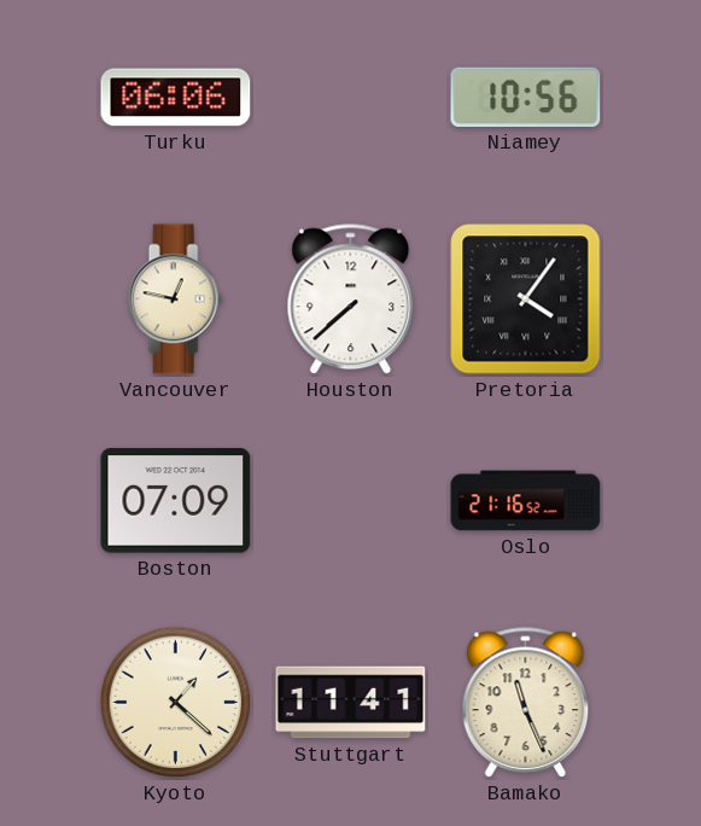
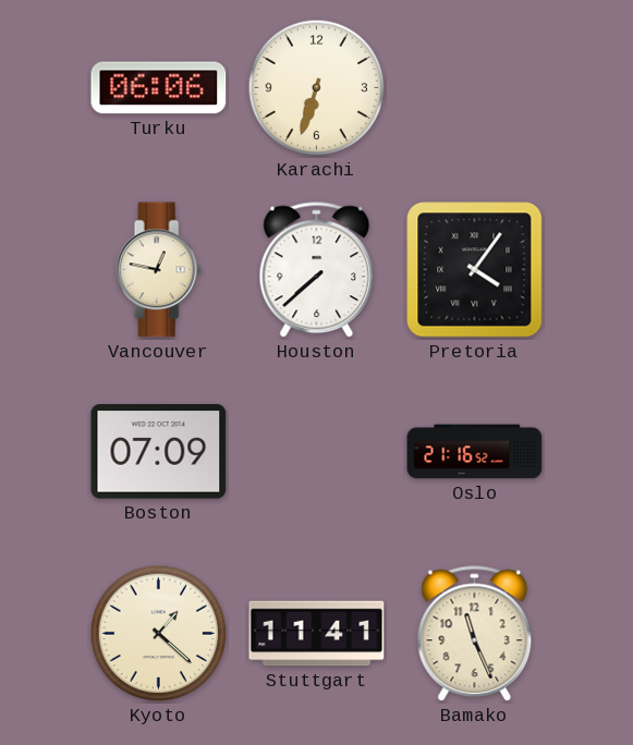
Karachi: none -> 6:33
Niamey: 10:56 -> none
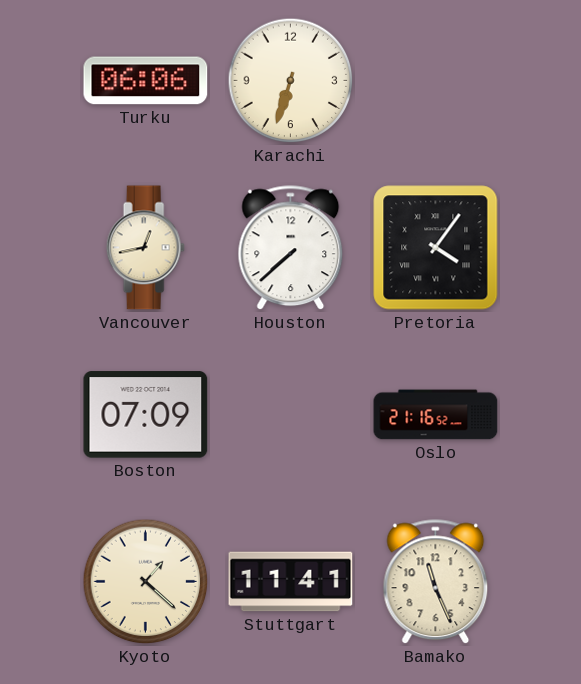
Vancouver: 12:47 -> 12:43
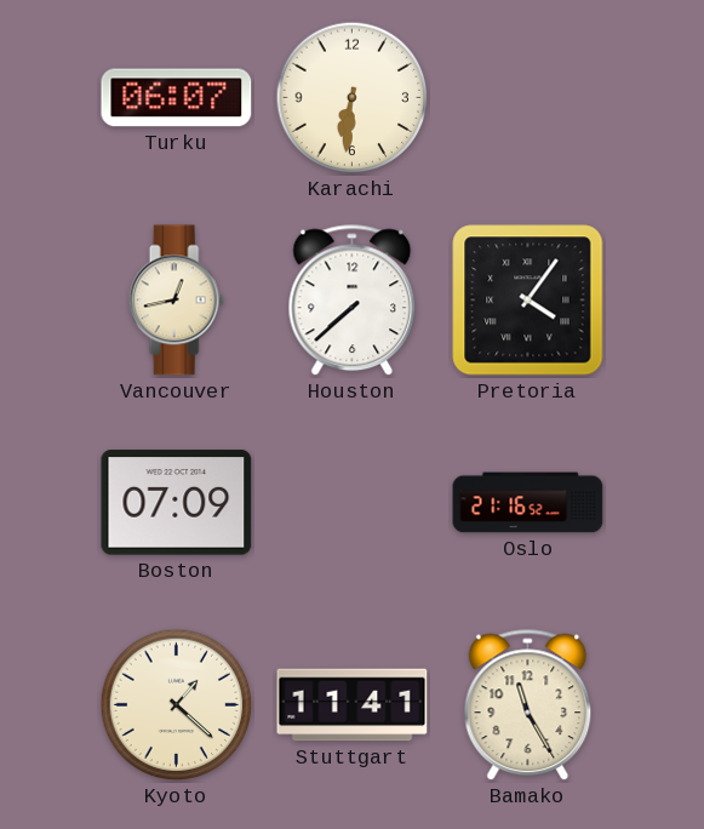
Turku: 06:06 -> 06:07
Karachi: 6:33 -> 6:31
Bamako: 11:26 -> 11:25
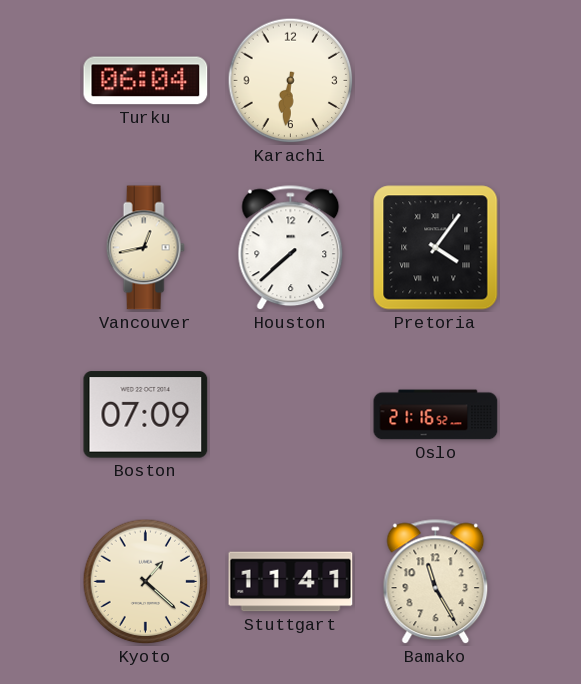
Turku: 06:07 -> 06:04
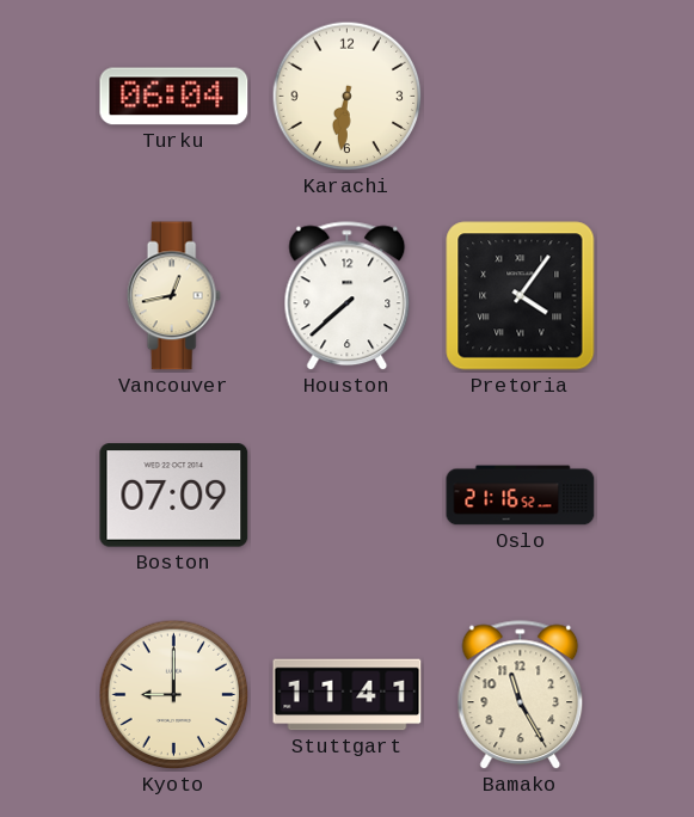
Kyoto: 1:22 -> 9:00
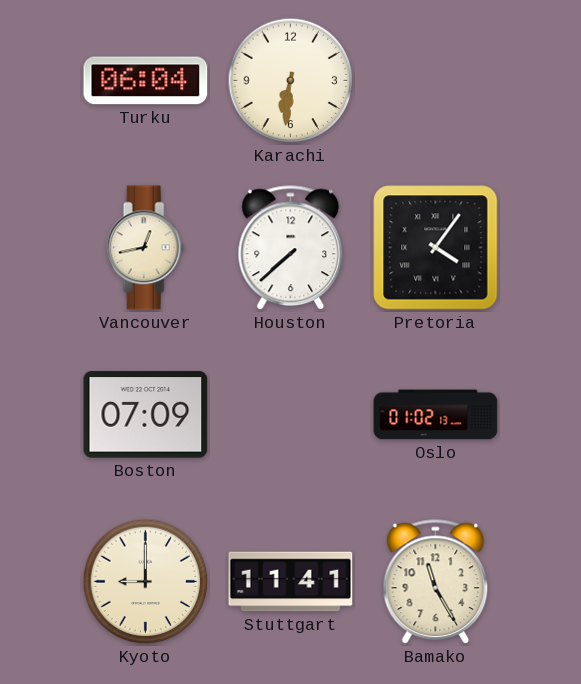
Oslo: 21:16 -> 01:02
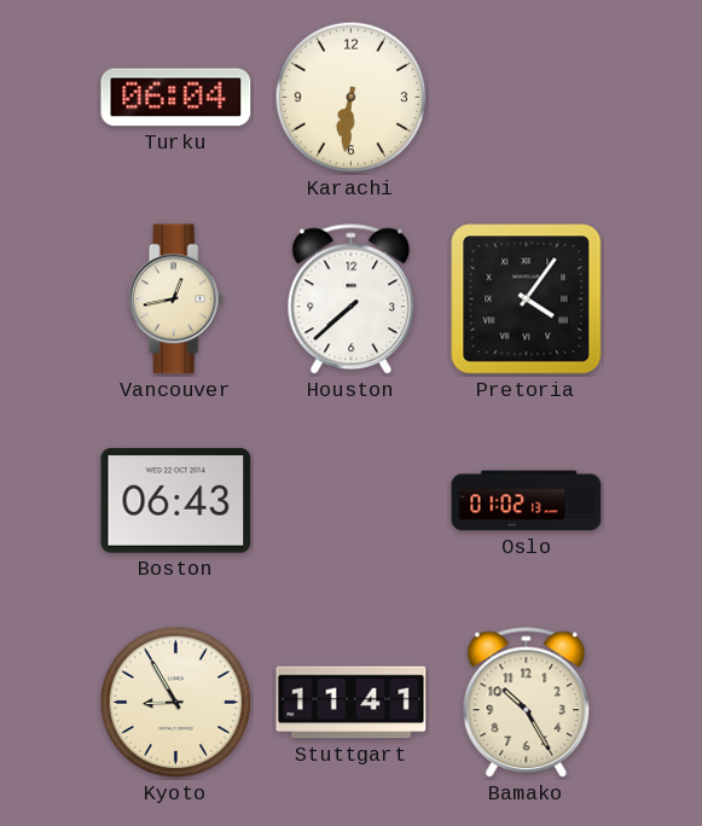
Boston: 07:09 -> 06:43
Kyoto: 9:00 -> 8:55
Bamako: 11:25 -> 10:25
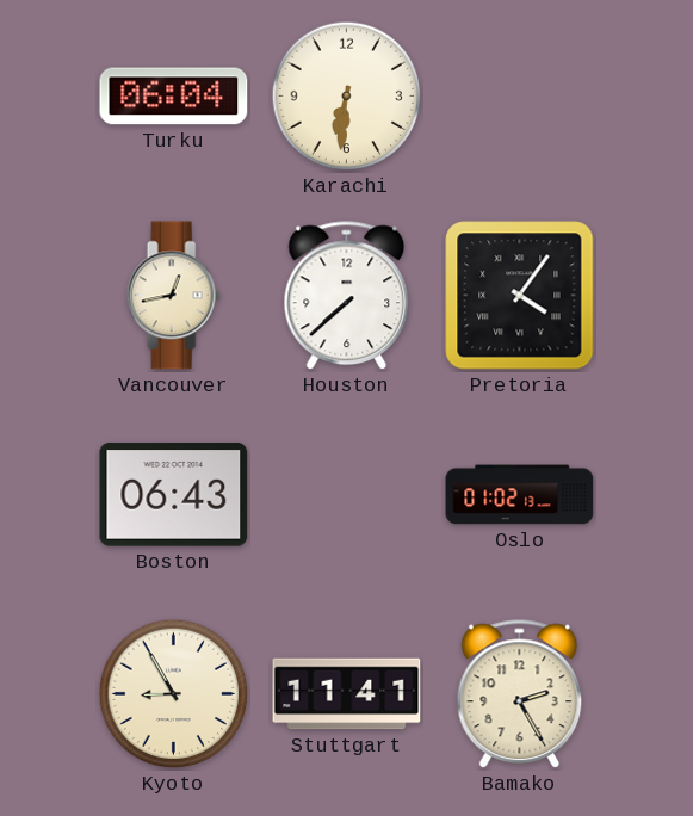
Bamako: 10:25 -> 2:25
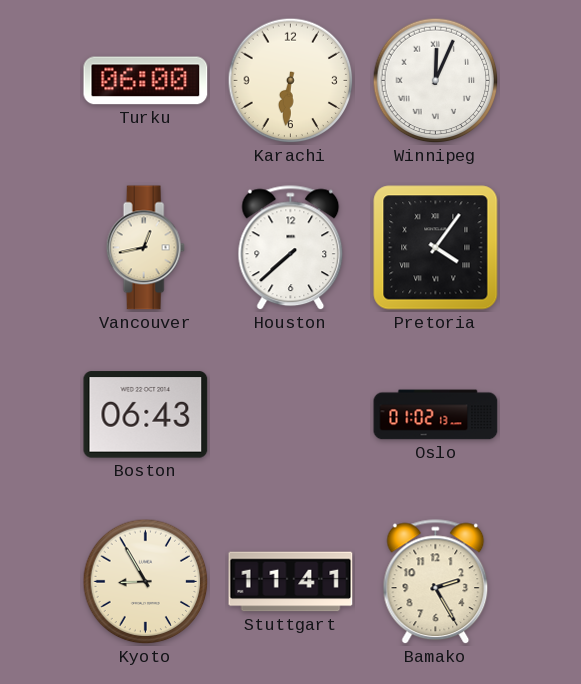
Turku: 06:04 -> 06:00
Winnipeg: none -> 12:04
